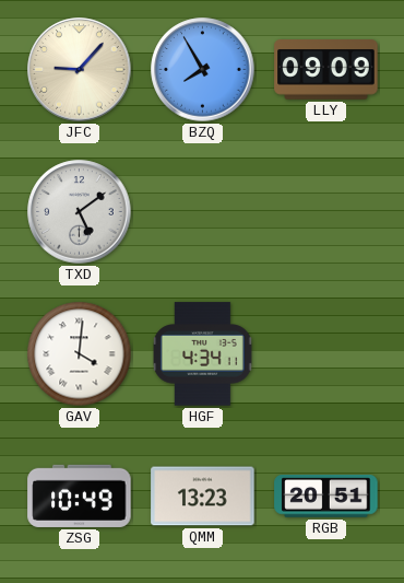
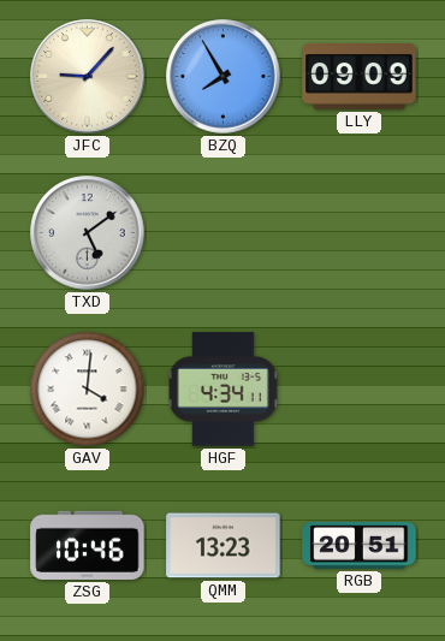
ZSG: 10:49 -> 10:46
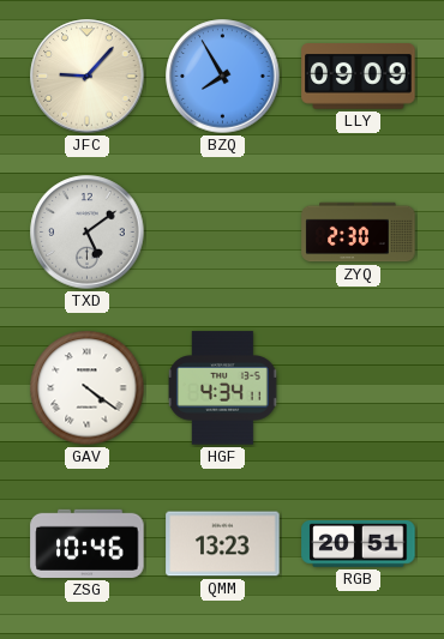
ZYQ: none -> 2:30
GAV: 4:01 -> 4:21
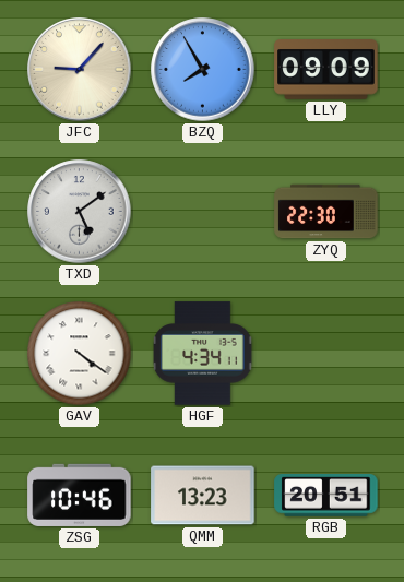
ZYQ: 2:30 -> 22:30
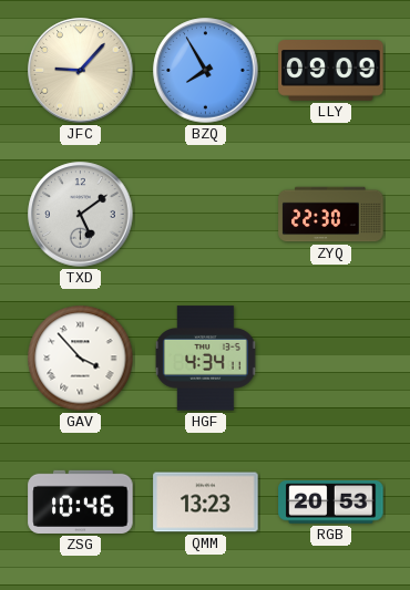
GAV: 4:21 -> 3:53
RGB: 20:51 -> 20:53
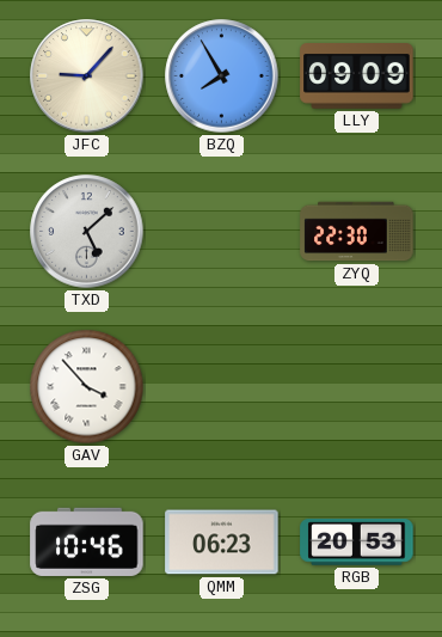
TXD: 5:09 -> 5:08
HGF: 4:34 -> none
QMM: 13:23 -> 06:23
